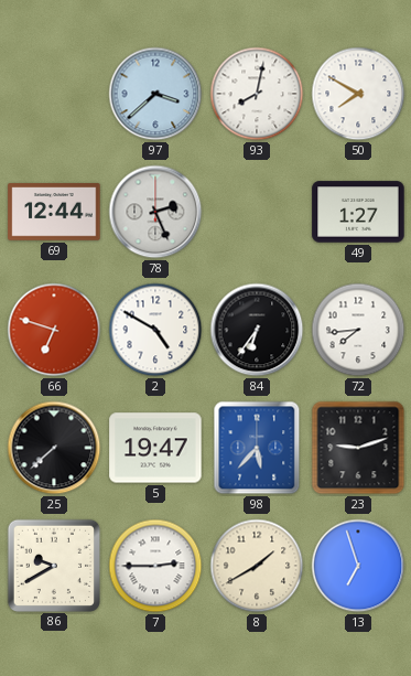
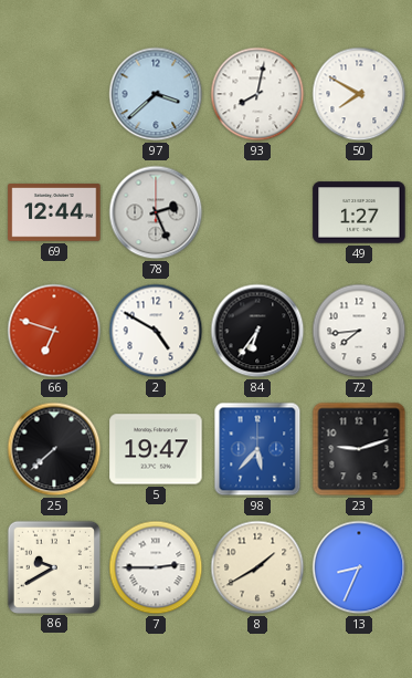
13: 6:57 -> 8:34
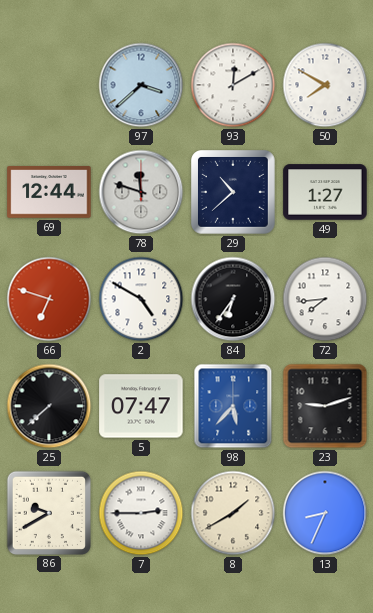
93: 8:02 -> 12:10
78: 2:26 -> 11:48
29: none -> 10:38
5: 19:47 -> 07:47
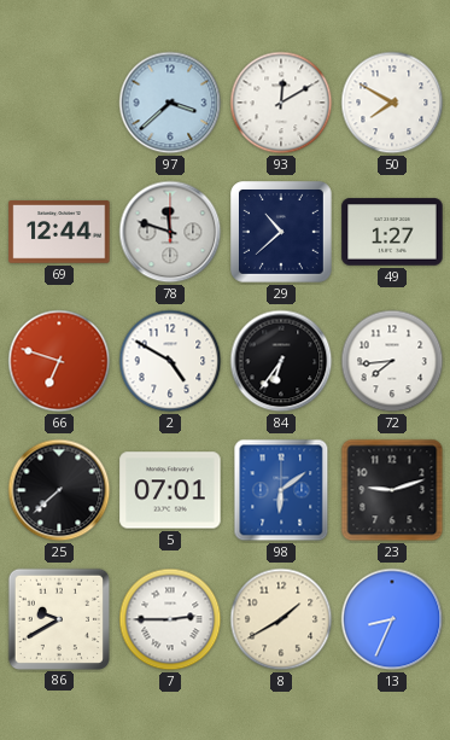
5: 07:47 -> 07:01
98: 5:37 -> 6:09
